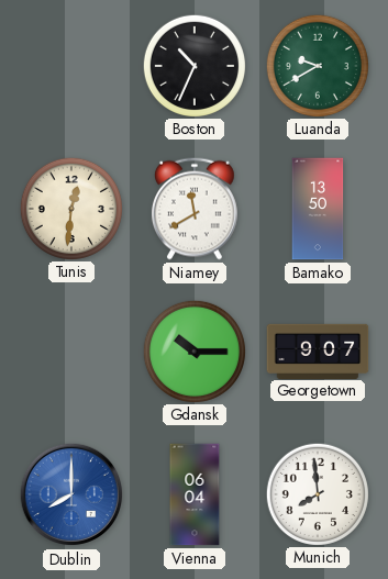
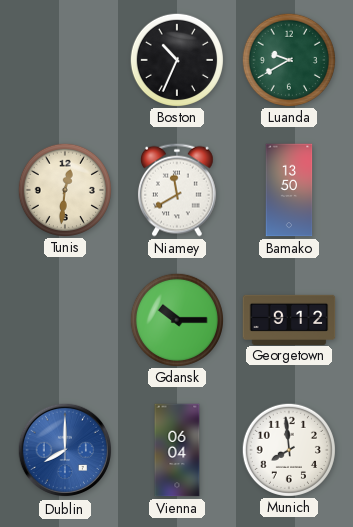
Georgetown: 9:07 -> 9:12
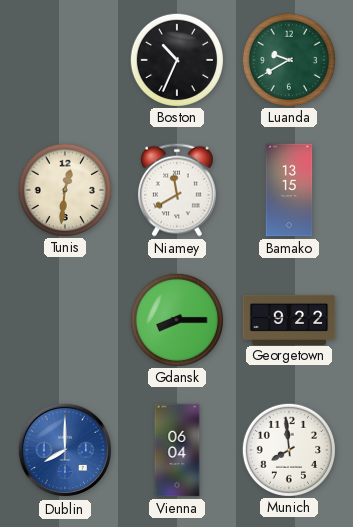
Bamako: 13:50 -> 13:15
Gdansk: 10:15 -> 8:15
Georgetown: 9:12 -> 9:22
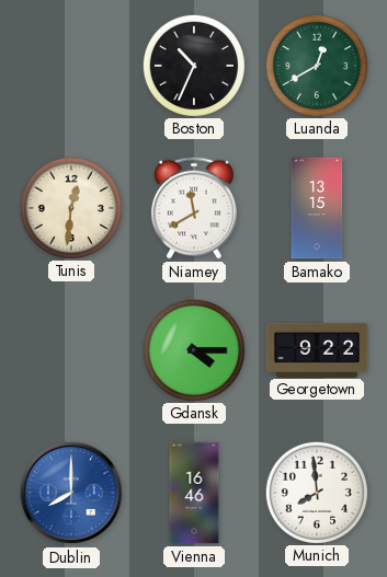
Luanda: 9:40 -> 12:40
Gdansk: 8:15 -> 4:15
Vienna: 06:04 -> 16:46
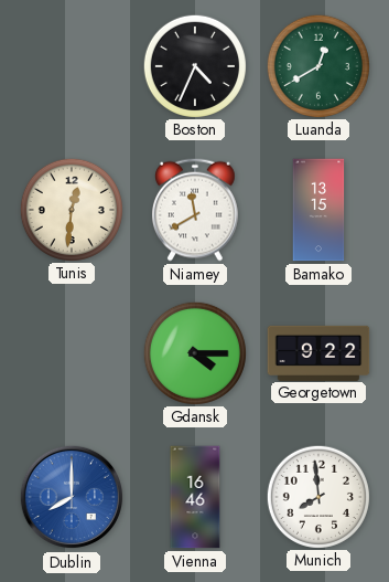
Boston: 10:34 -> 4:34
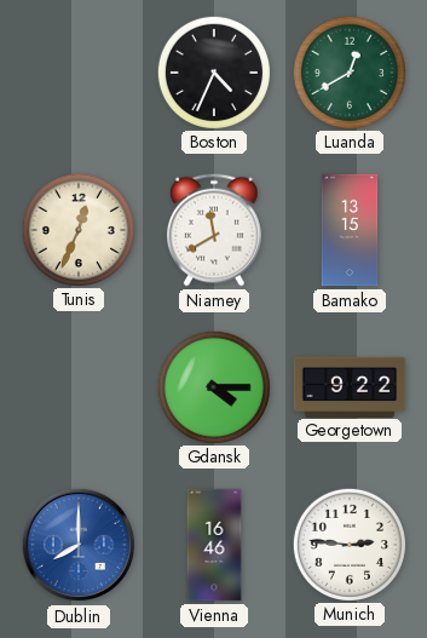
Tunis: 12:31 -> 12:34
Munich: 7:59 -> 2:46
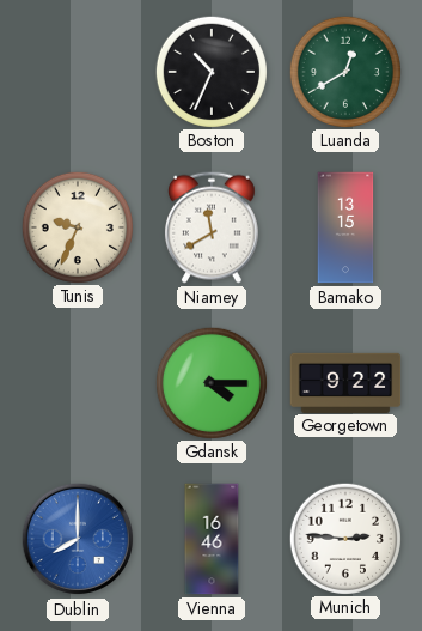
Boston: 4:34 -> 10:34
Tunis: 12:34 -> 9:34
